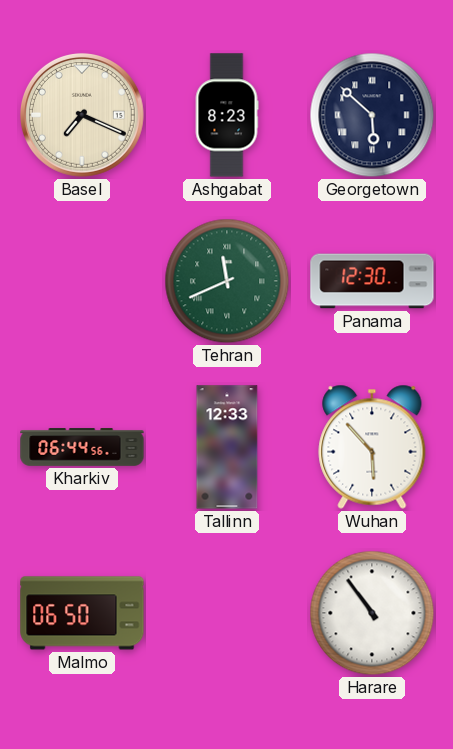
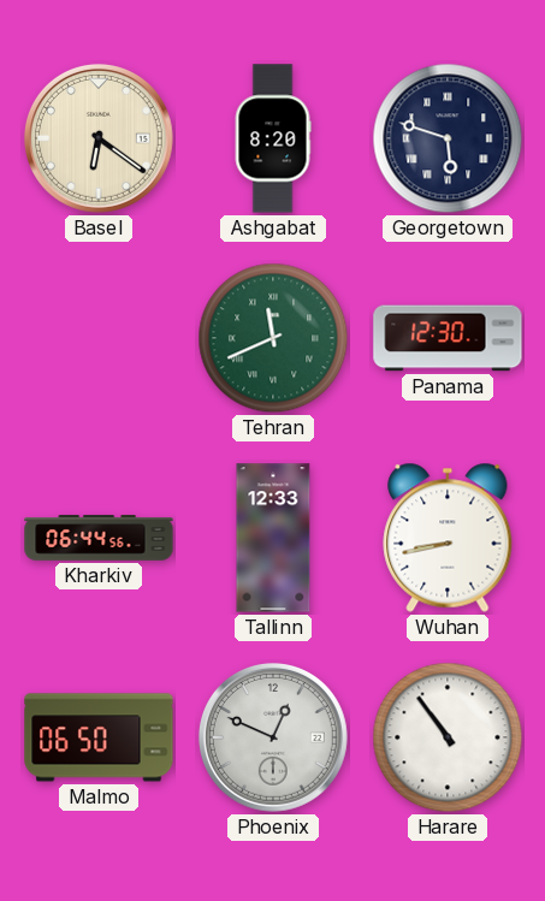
Basel: 7:19 -> 6:21
Ashgabat: 8:23 -> 8:20
Georgetown: 5:52 -> 5:48
Wuhan: 5:53 -> 8:43
Phoenix: none -> 12:49
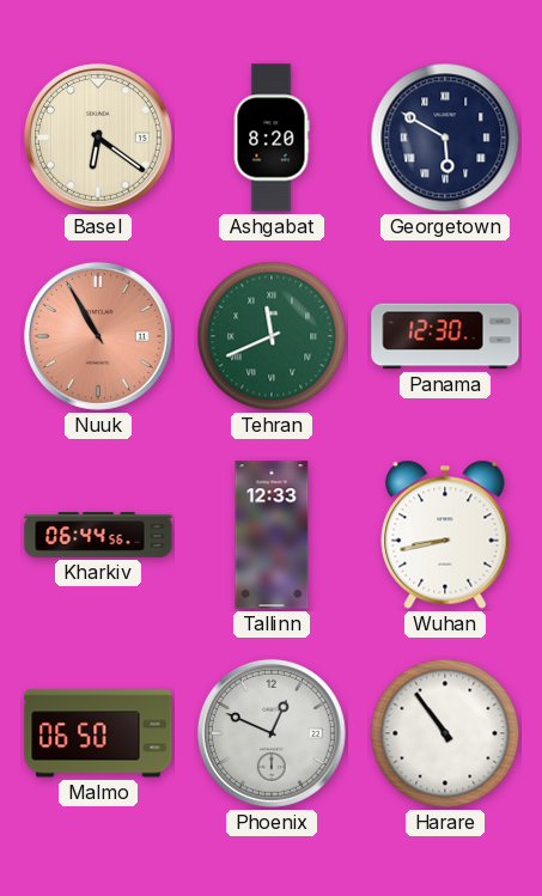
Georgetown: 5:48 -> 5:50
Nuuk: none -> 10:55
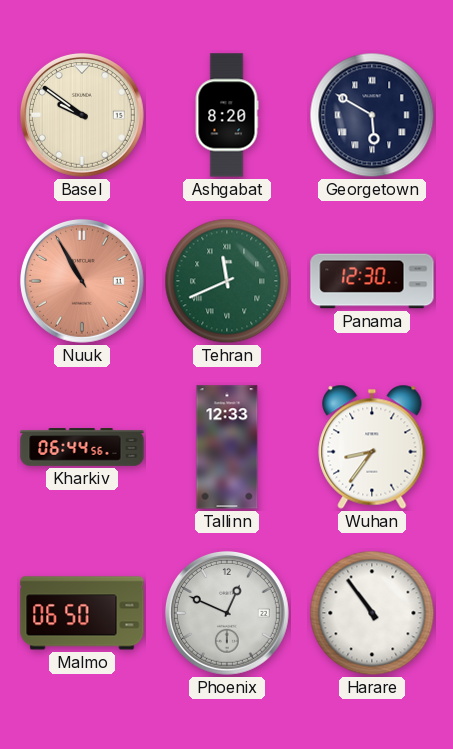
Basel: 6:21 -> 9:51
Wuhan: 8:43 -> 8:36
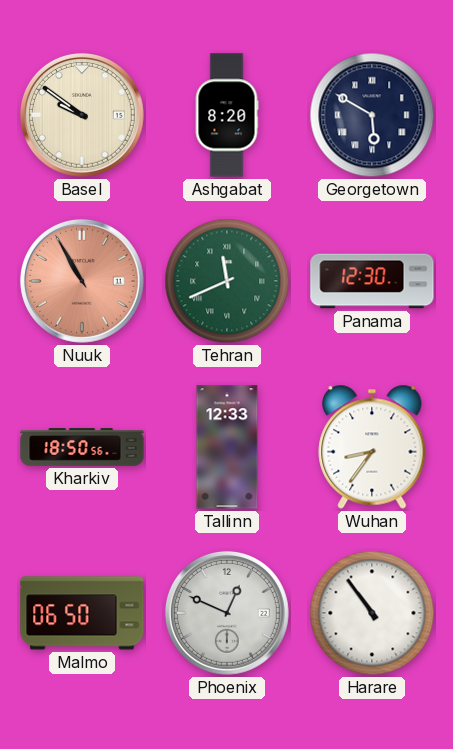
Kharkiv: 06:44 -> 18:50
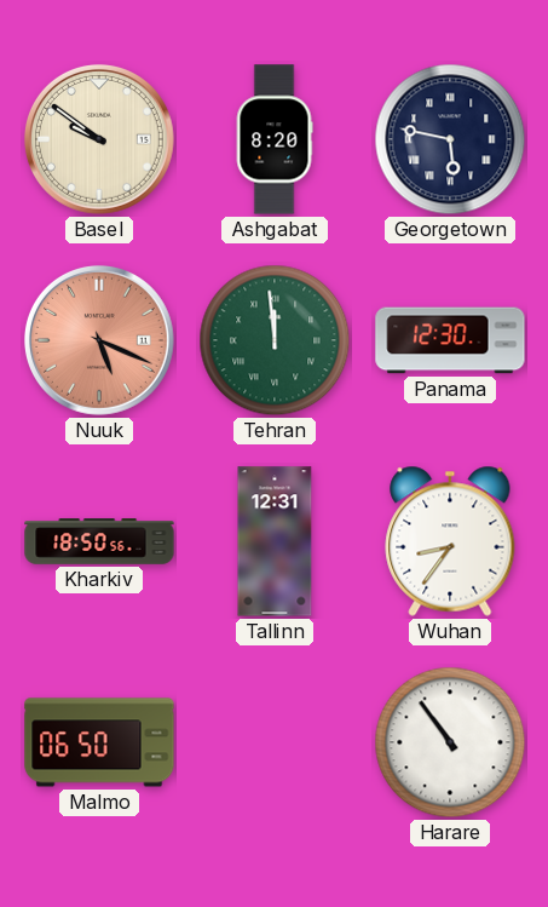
Georgetown: 5:50 -> 5:47
Nuuk: 10:55 -> 5:19
Tehran: 11:41 -> 11:59
Tallinn: 12:33 -> 12:31
Phoenix: 12:49 -> none
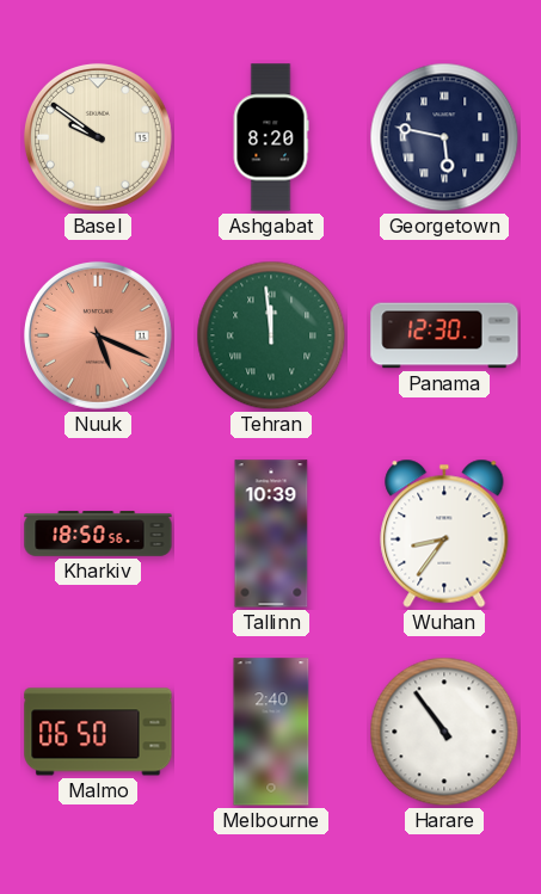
Tallinn: 12:31 -> 10:39
Melbourne: none -> 2:40
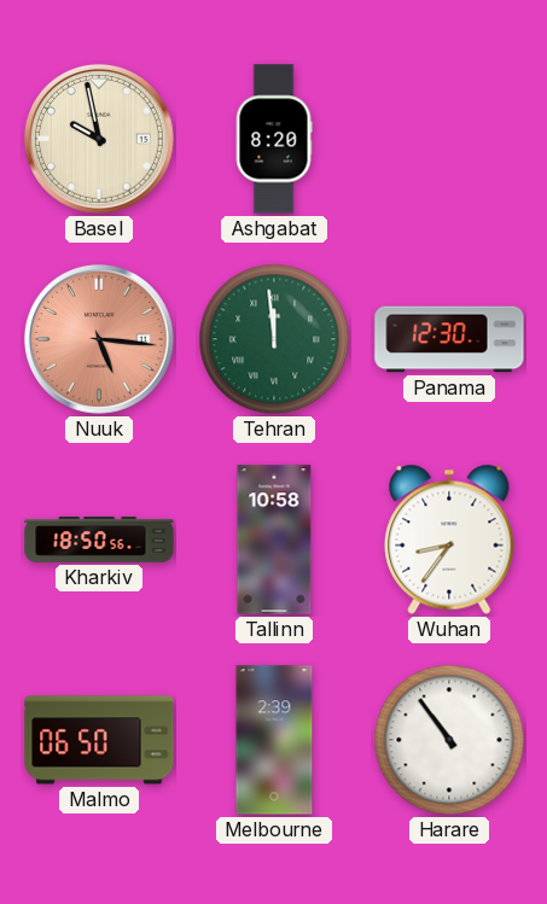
Basel: 9:51 -> 9:58
Georgetown: 5:47 -> none
Nuuk: 5:19 -> 5:16
Tallinn: 10:39 -> 10:58
Melbourne: 2:40 -> 2:39
